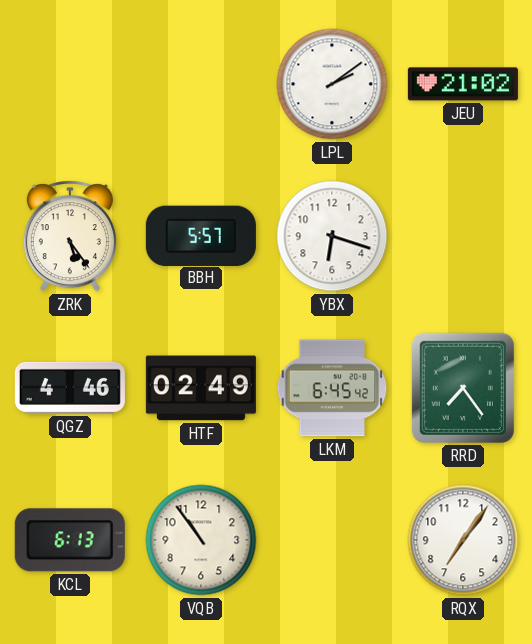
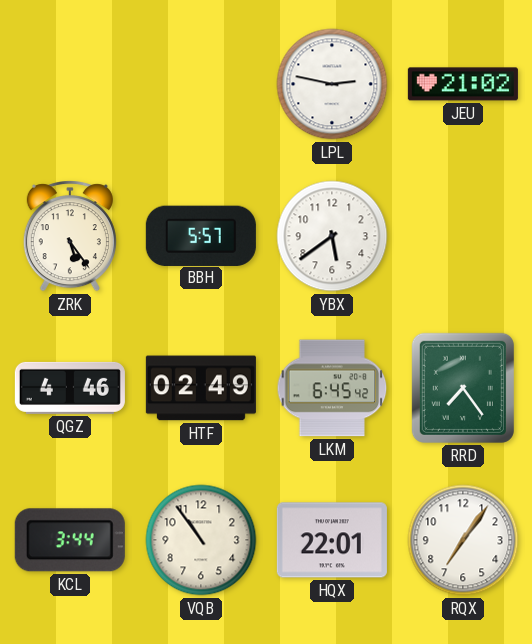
LPL: 2:09 -> 2:47
YBX: 6:18 -> 5:39
KCL: 6:13 -> 3:44
HQX: none -> 22:01
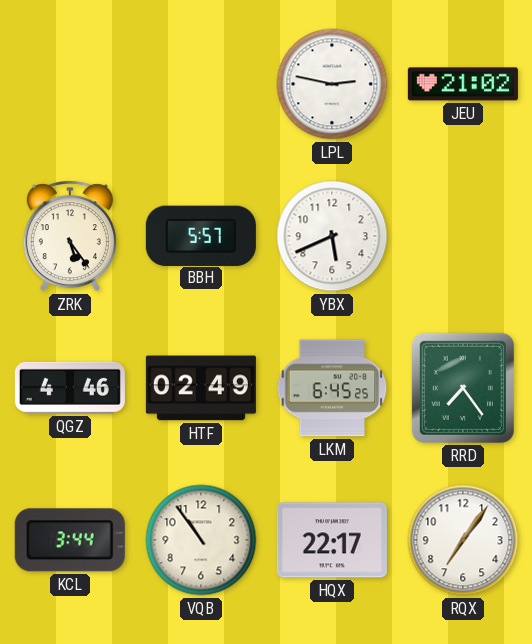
YBX: 5:39 -> 5:41
LKM: 6:45:42 -> 6:45:25
HQX: 22:01 -> 22:17
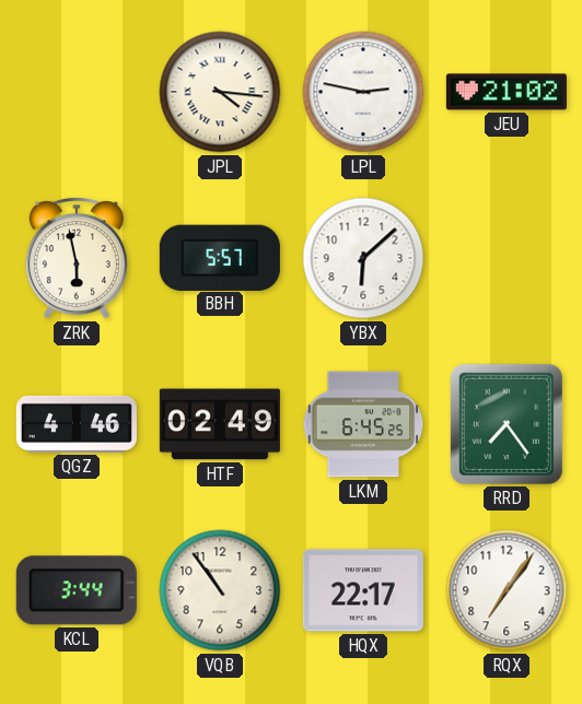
JPL: none -> 4:16
ZRK: 5:24 -> 5:58
YBX: 5:41 -> 6:08
